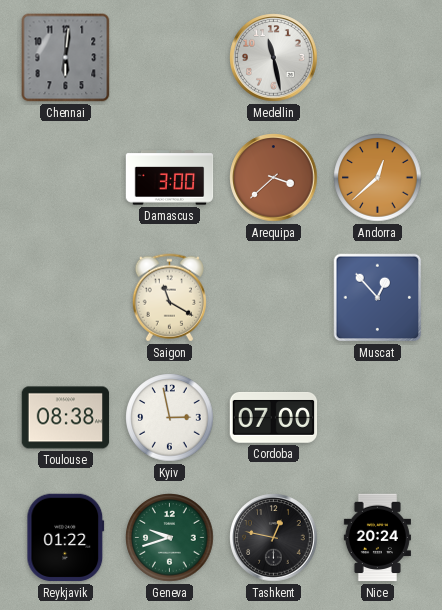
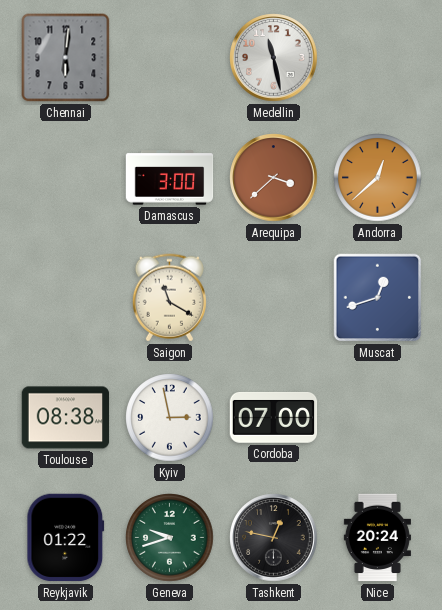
Muscat: 12:53 -> 12:42
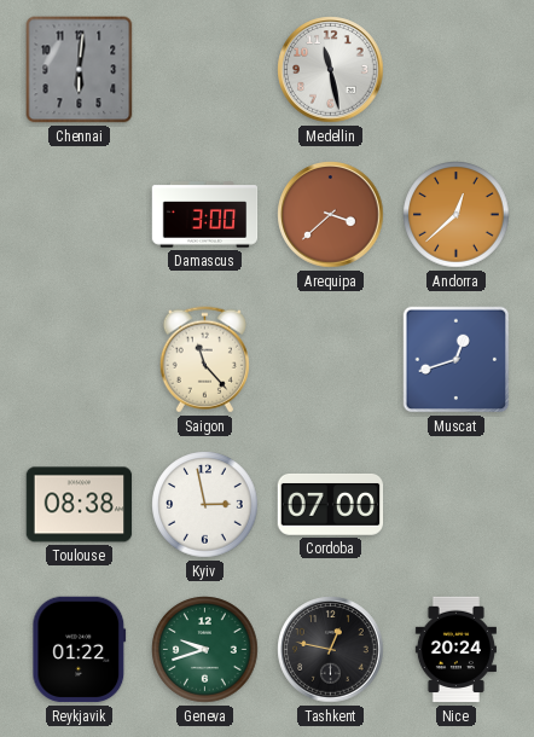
Saigon: 11:20 -> 11:23
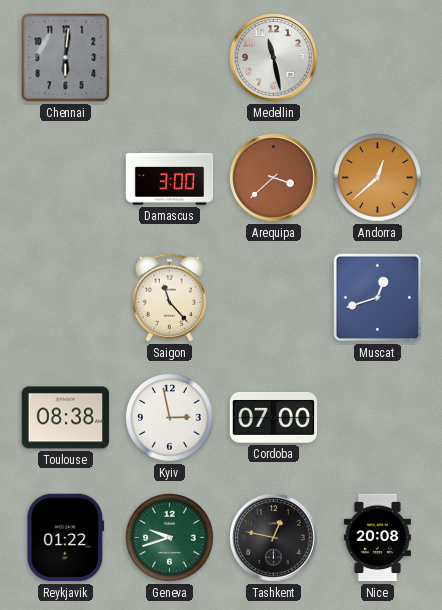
Nice: 20:24 -> 20:08
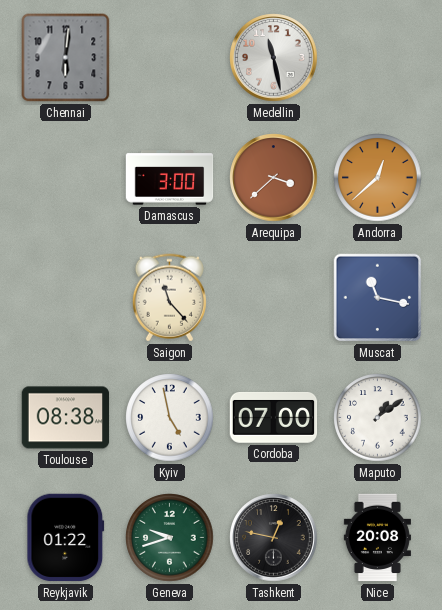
Muscat: 12:42 -> 11:17
Kyiv: 2:58 -> 4:58
Maputo: none -> 1:09
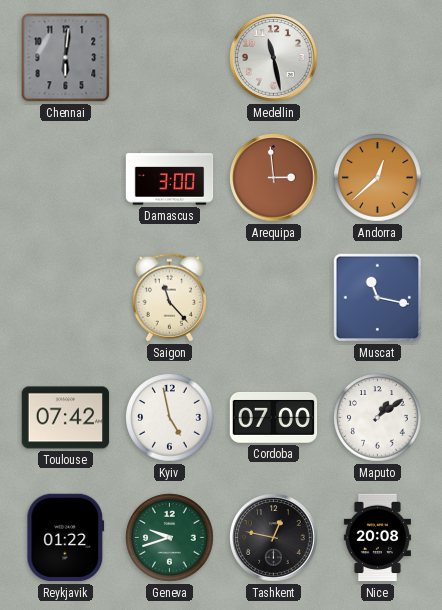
Arequipa: 3:38 -> 2:59
Toulouse: 08:38 -> 07:42
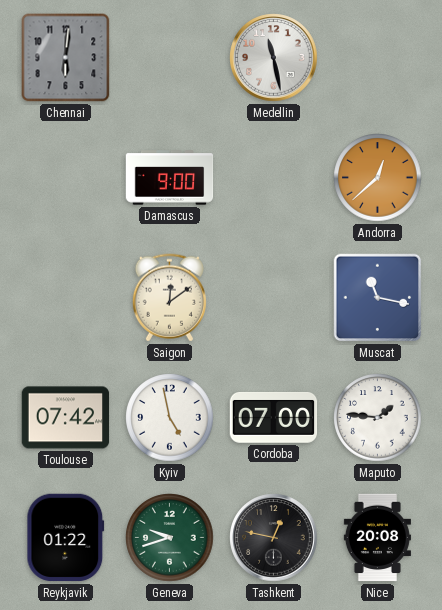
Damascus: 3:00 -> 9:00
Arequipa: 2:59 -> none
Saigon: 11:23 -> 12:09
Maputo: 1:09 -> 1:46
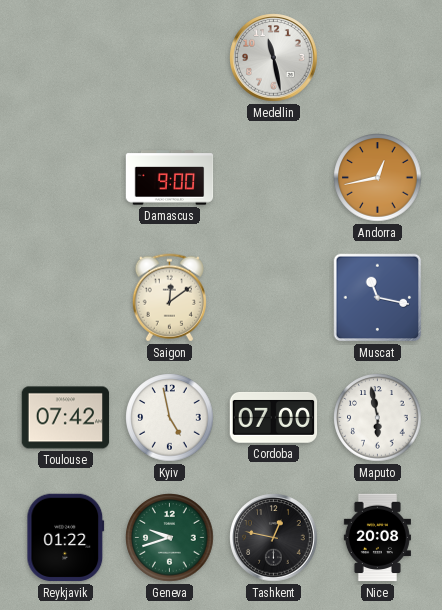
Chennai: 6:01 -> none
Andorra: 12:38 -> 12:43
Maputo: 1:46 -> 5:58
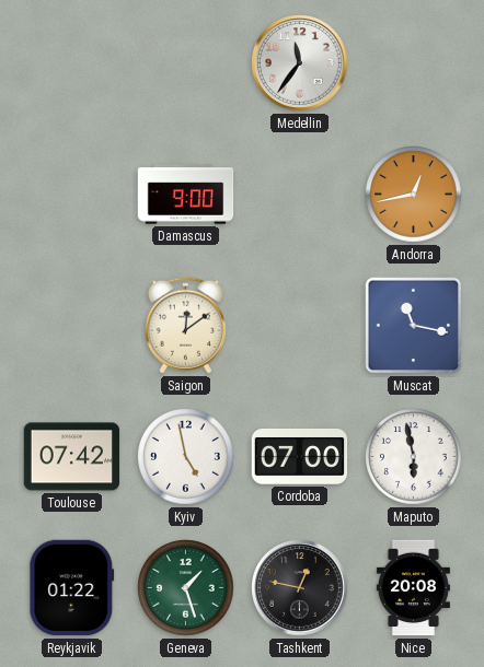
Medellin: 11:28 -> 11:36
Geneva: 9:42 -> 1:27
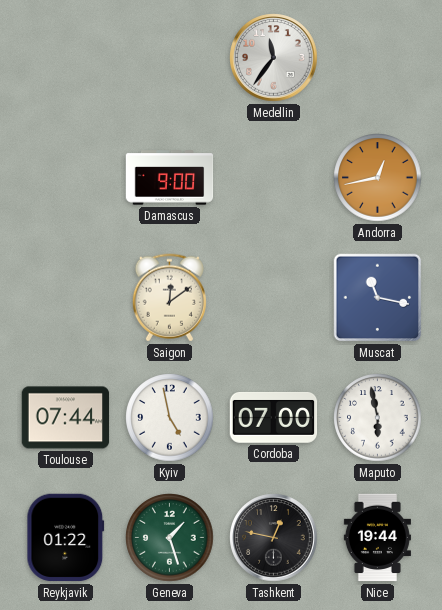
Toulouse: 07:42 -> 07:44
Nice: 20:08 -> 19:44
